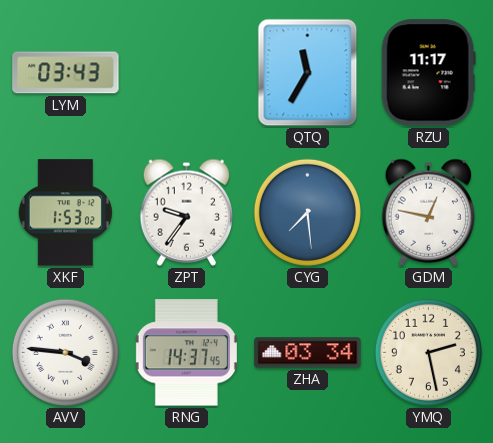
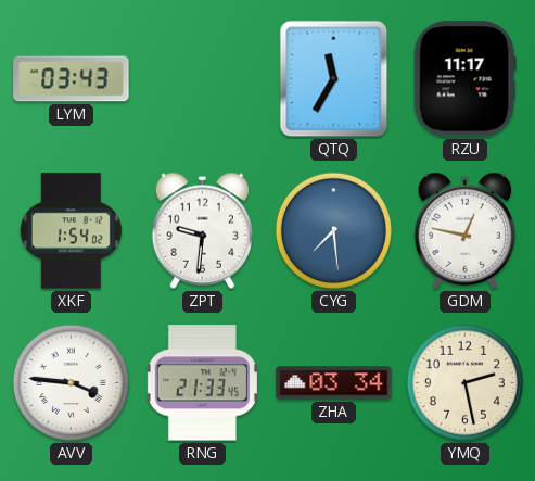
XKF: 1:53 -> 1:54
ZPT: 9:36 -> 9:31
RNG: 14:37 -> 21:33
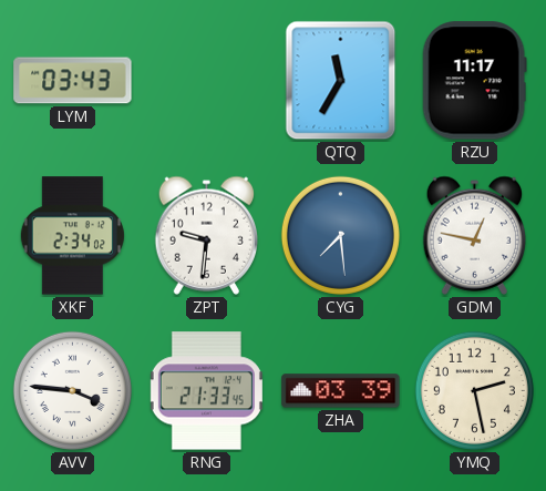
XKF: 1:54 -> 2:34
ZHA: 03:34 -> 03:39
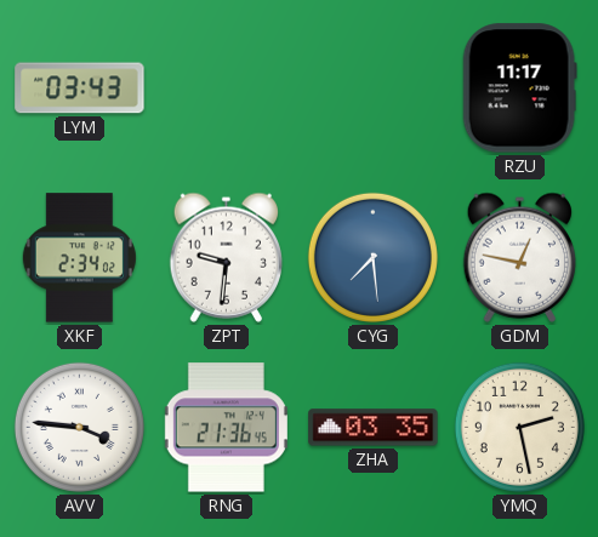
QTQ: 11:35 -> none
RNG: 21:33 -> 21:36
ZHA: 03:39 -> 03:35
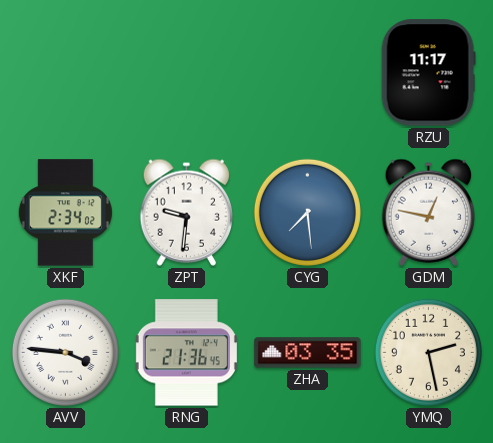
LYM: 03:43 -> none
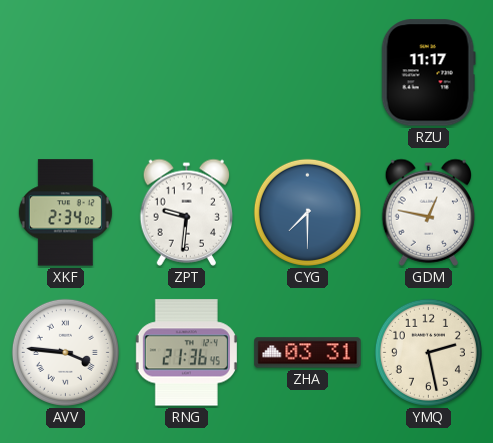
CYG: 7:29 -> 7:30
ZHA: 03:35 -> 03:31
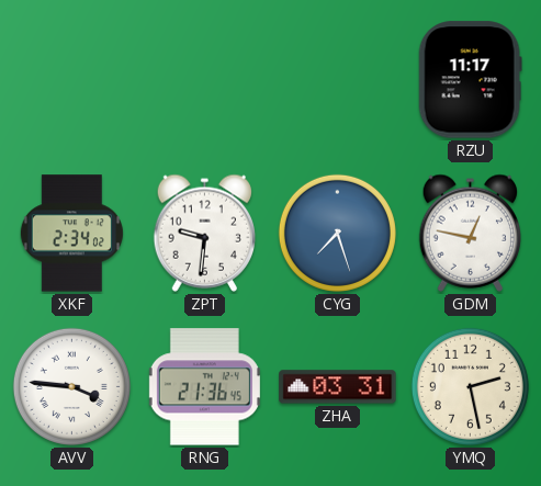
CYG: 7:30 -> 7:27
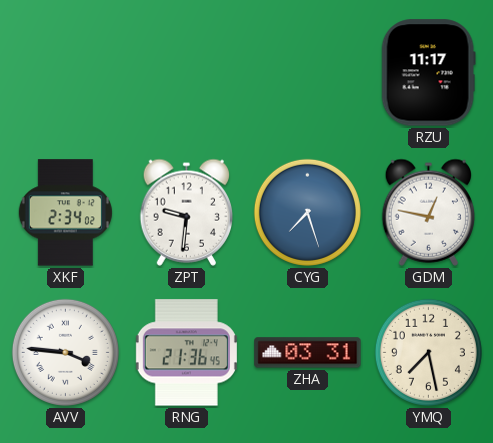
YMQ: 2:28 -> 7:28
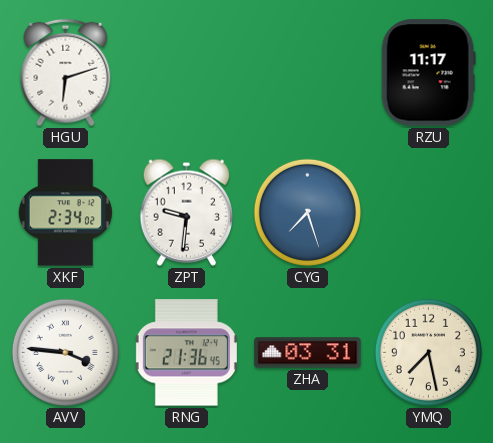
HGU: none -> 6:12
GDM: 12:47 -> none
